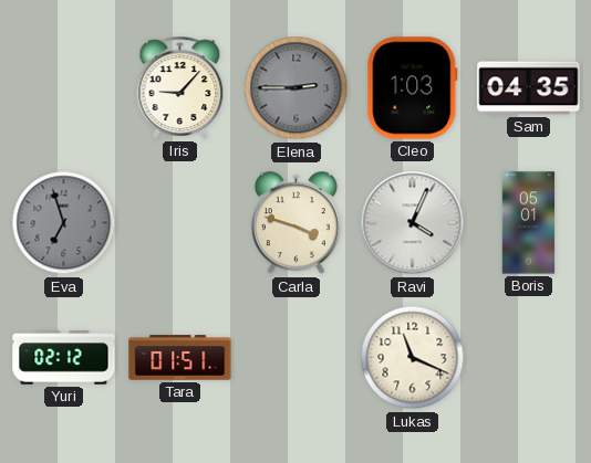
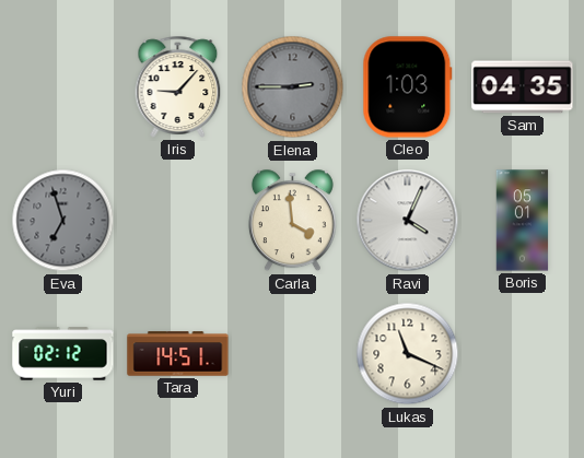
Carla: 3:48 -> 3:59
Tara: 01:51 -> 14:51
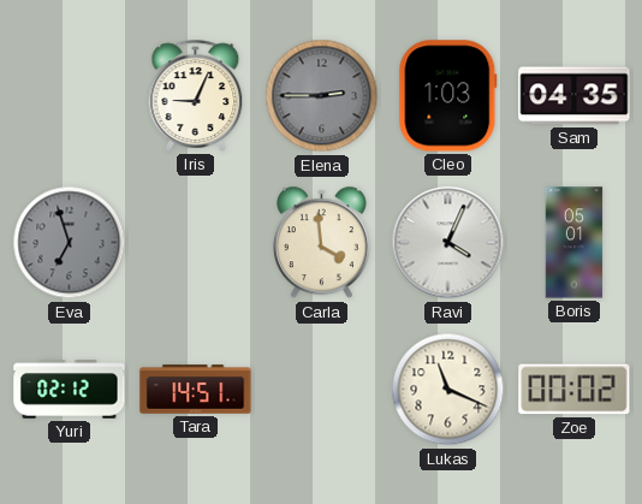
Iris: 9:07 -> 9:04
Zoe: none -> 00:02
